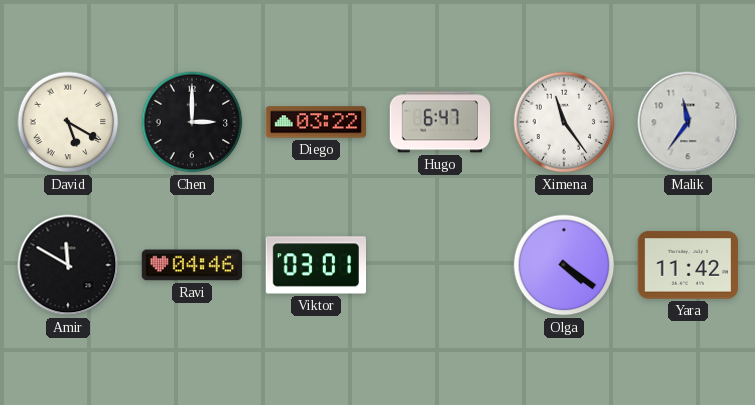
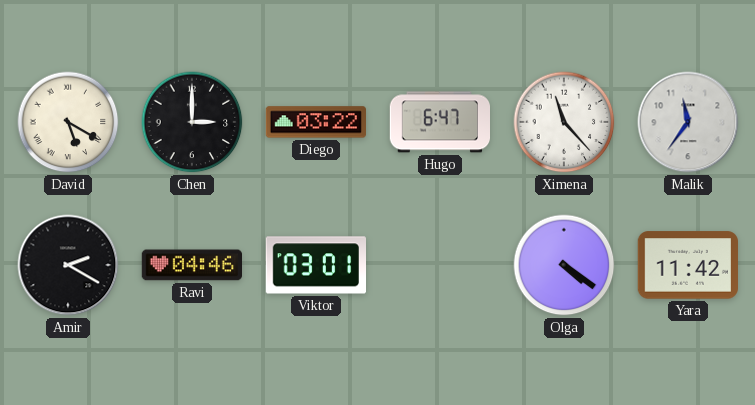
Ximena: 11:24 -> 11:23
Amir: 11:50 -> 2:20
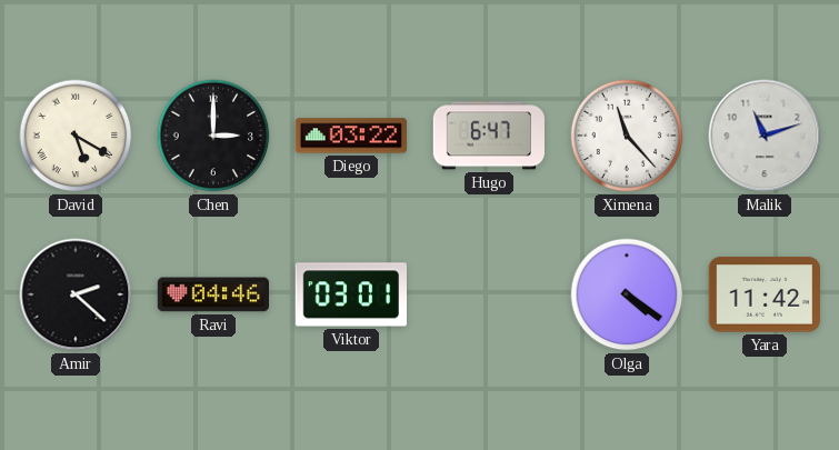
Malik: 11:36 -> 11:12
Amir: 2:20 -> 2:22
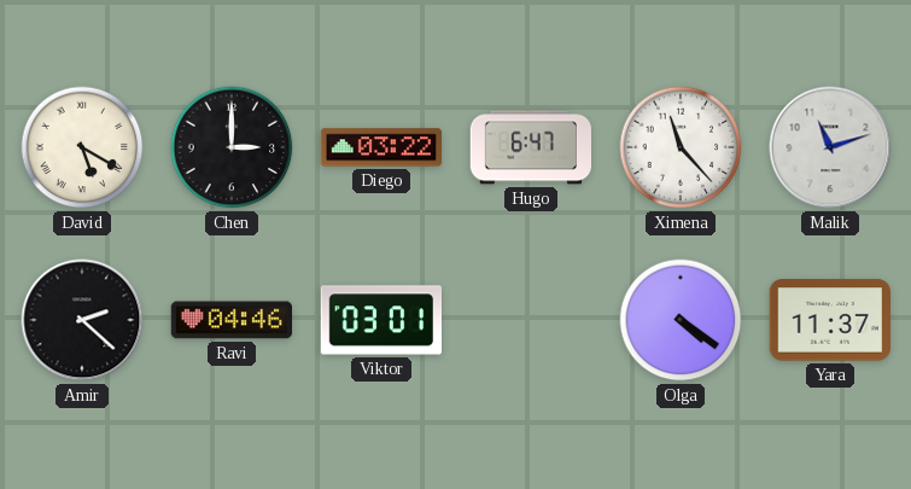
Yara: 11:42 -> 11:37
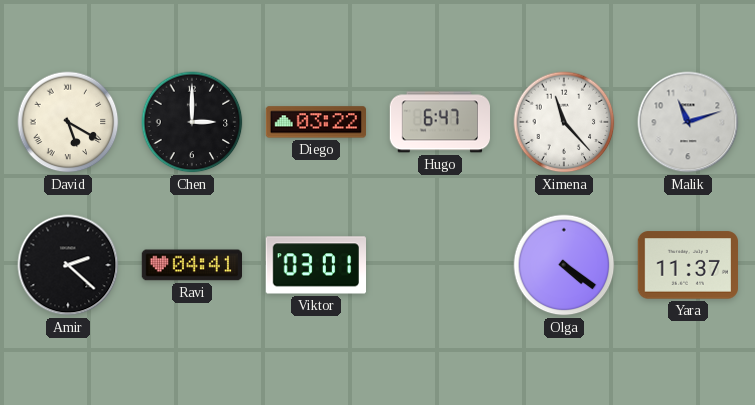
Ravi: 04:46 -> 04:41
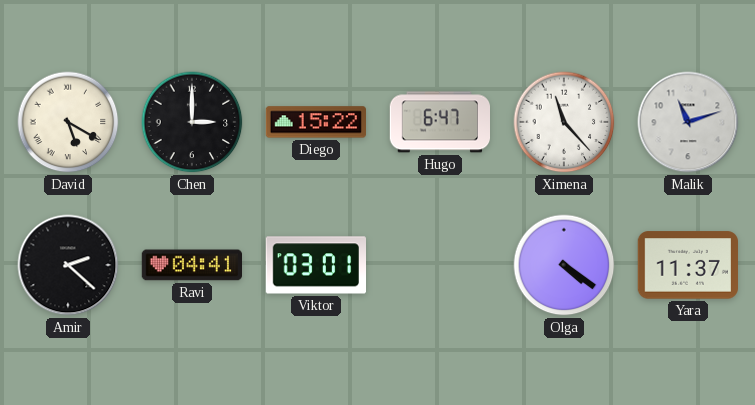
Diego: 03:22 -> 15:22
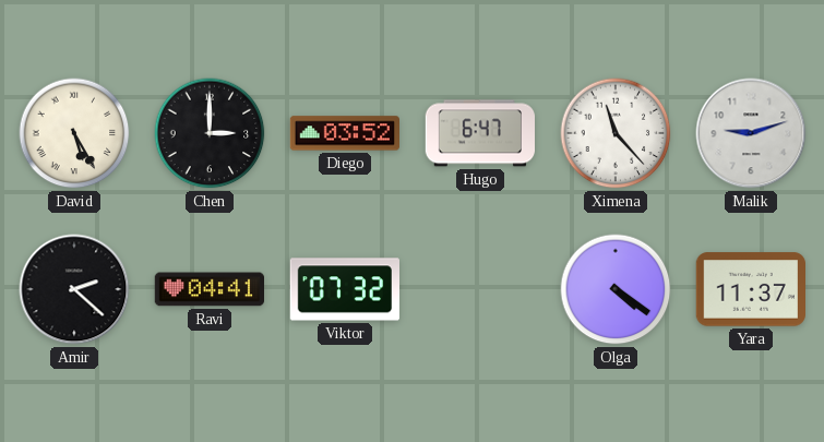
David: 5:20 -> 5:25
Diego: 15:22 -> 03:52
Malik: 11:12 -> 9:12
Viktor: 03:01 -> 07:32
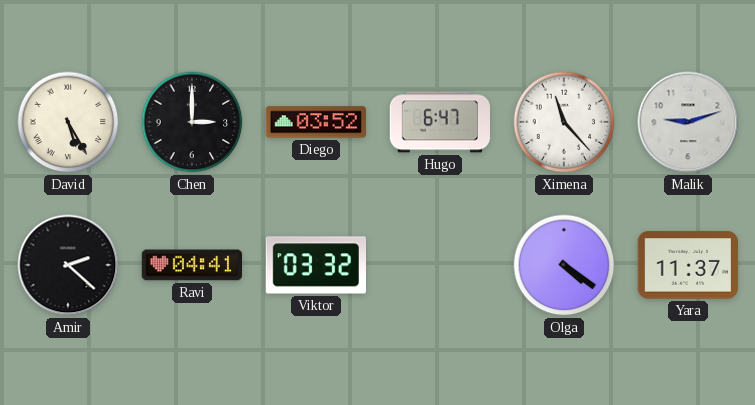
Viktor: 07:32 -> 03:32
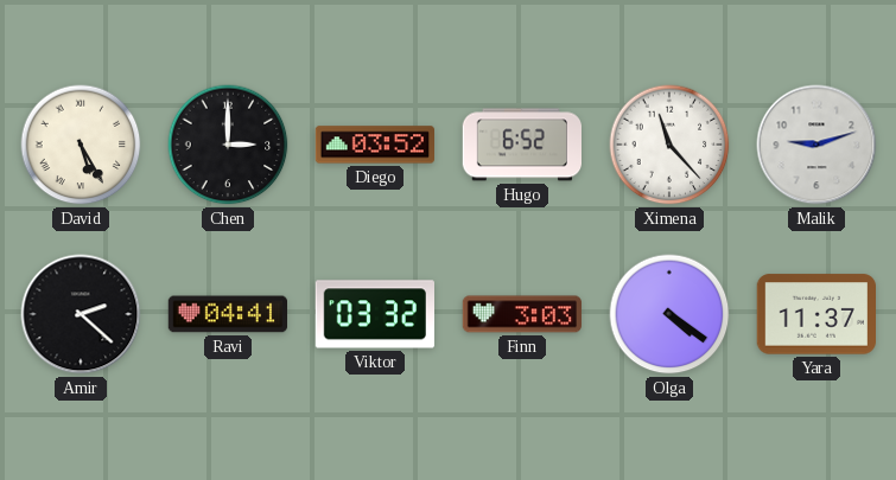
Hugo: 6:47 -> 6:52
Finn: none -> 3:03
